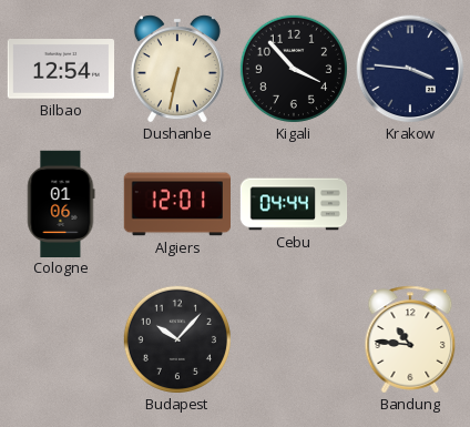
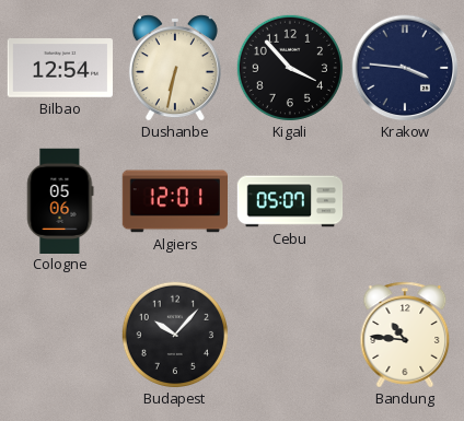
Cologne: 01:06 -> 05:06
Cebu: 04:44 -> 05:07
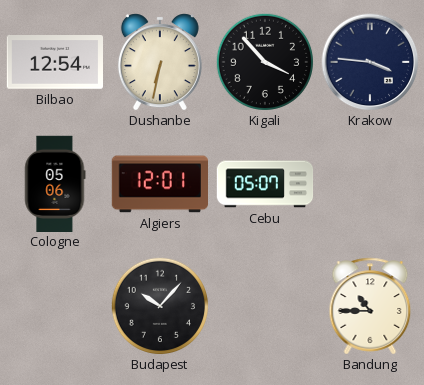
Bandung: 10:46 -> 10:45
